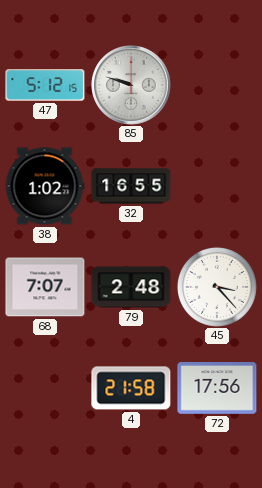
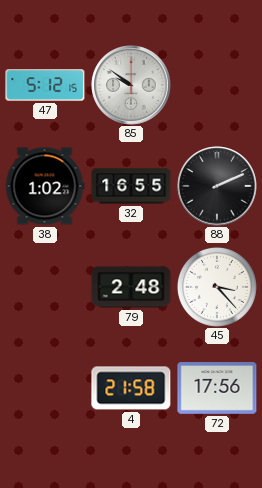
85: 9:48 -> 9:51
88: none -> 2:11
68: 7:07 -> none
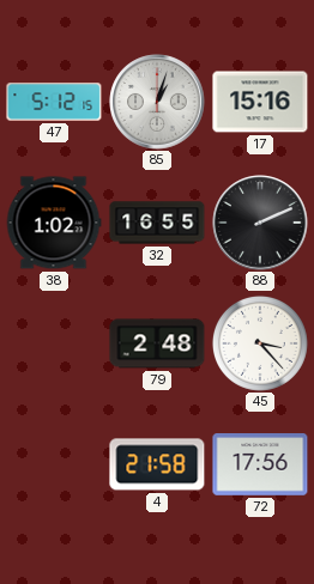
85: 9:51 -> 1:03
17: none -> 15:16
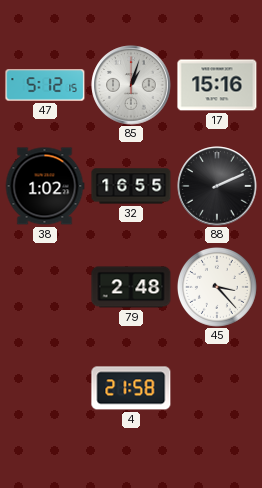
72: 17:56 -> none
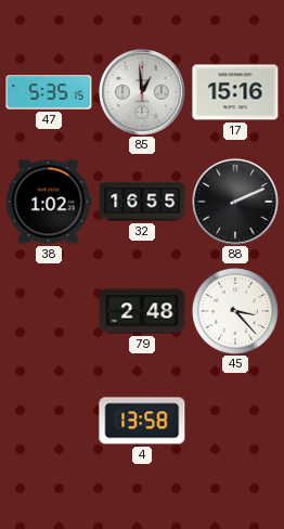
47: 5:12 -> 5:35
85: 1:03 -> 12:59
4: 21:58 -> 13:58
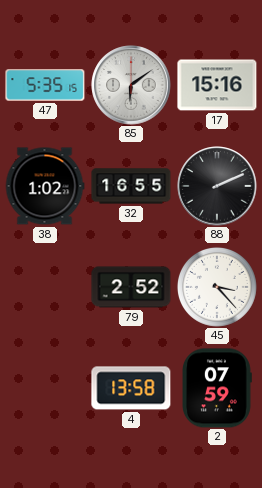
85: 12:59 -> 6:09
79: 2:48 -> 2:52
2: none -> 07:59
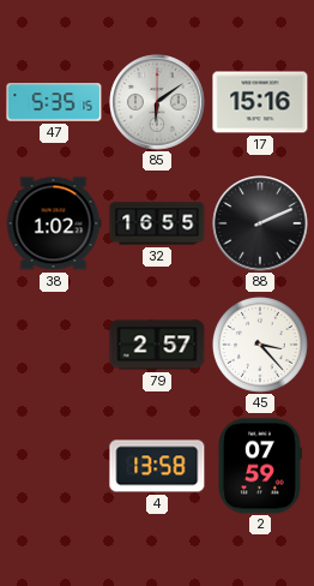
79: 2:52 -> 2:57
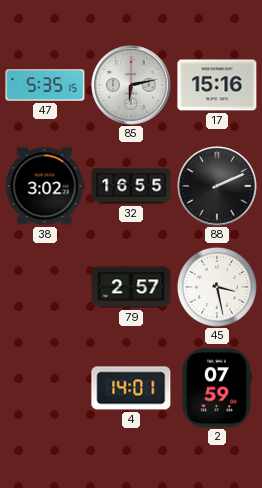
85: 6:09 -> 6:13
38: 1:02 -> 3:02
45: 3:23 -> 3:28
4: 13:58 -> 14:01
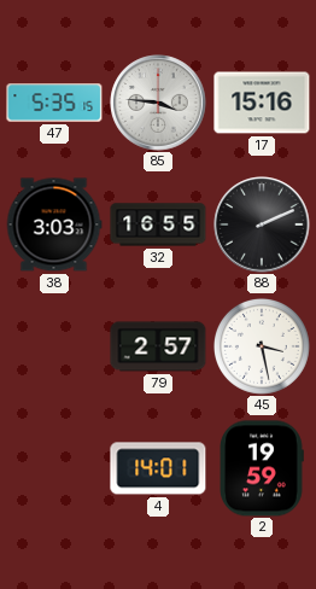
85: 6:13 -> 3:46
38: 3:02 -> 3:03
2: 07:59 -> 19:59
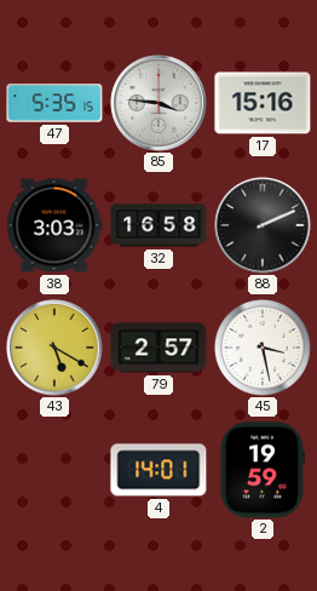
32: 16:55 -> 16:58
43: none -> 5:20
